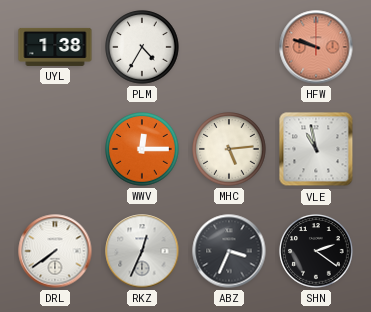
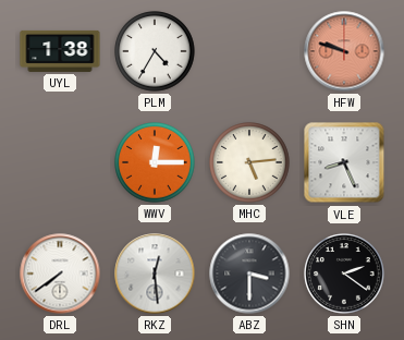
VLE: 10:58 -> 8:26
RKZ: 12:34 -> 12:29
ABZ: 3:34 -> 3:30
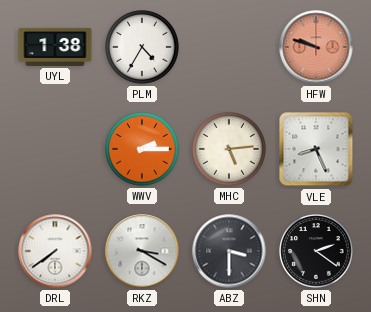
WWV: 12:15 -> 2:15
RKZ: 12:29 -> 3:20
